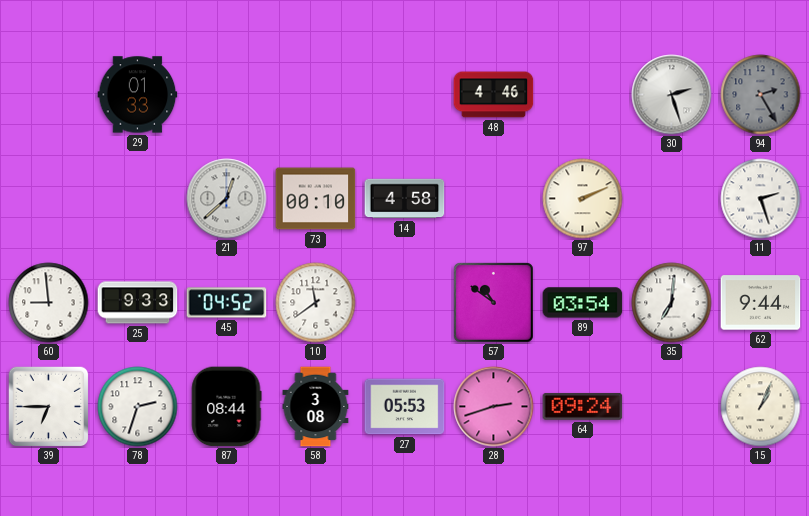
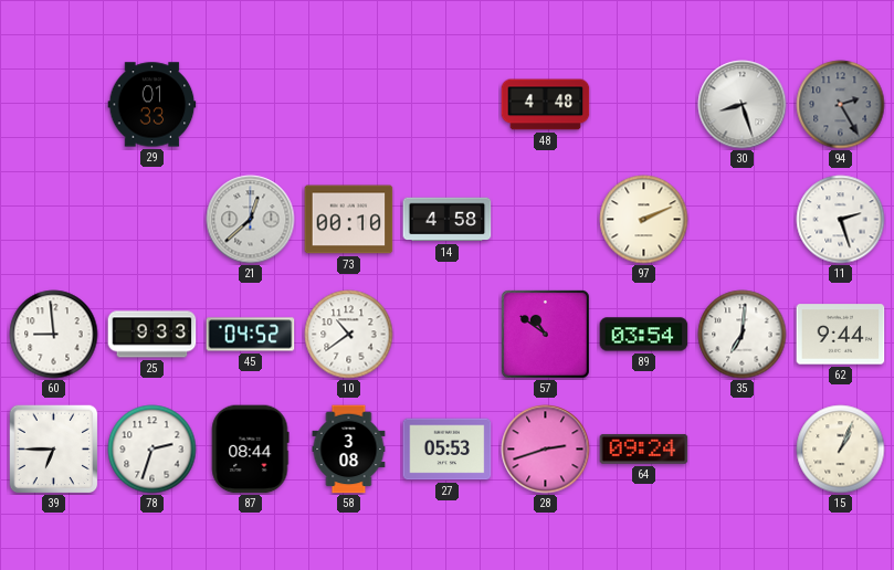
48: 4:46 -> 4:48
30: 2:27 -> 8:27
10: 11:39 -> 10:39
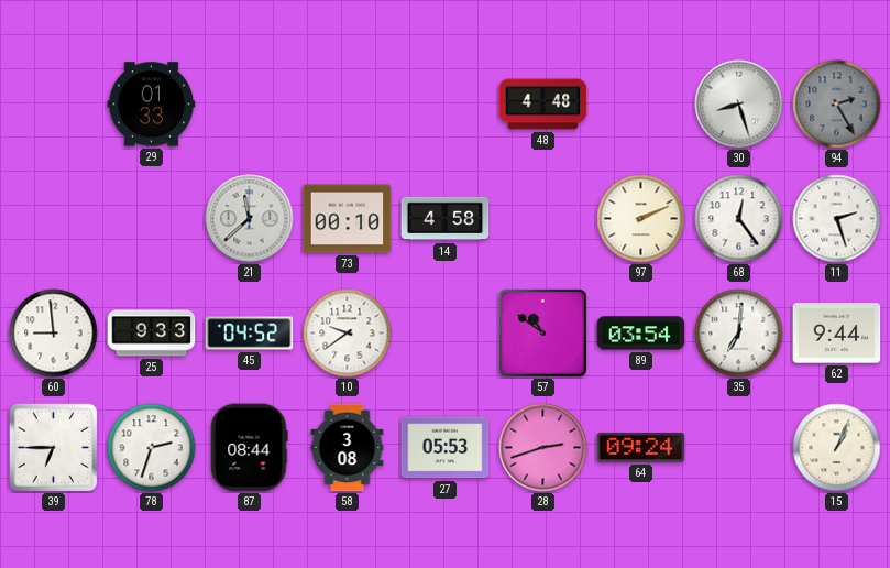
21: 12:38 -> 11:38
68: none -> 12:24
10: 10:39 -> 9:39
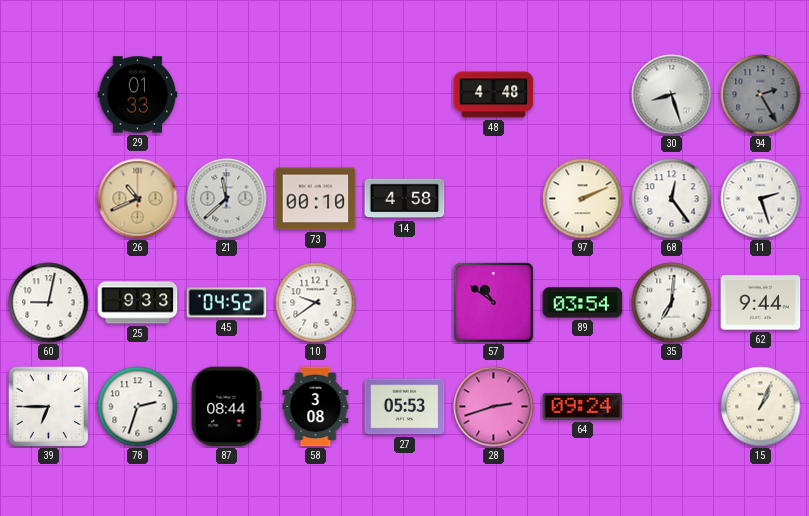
26: none -> 10:41
60: 8:59 -> 9:02
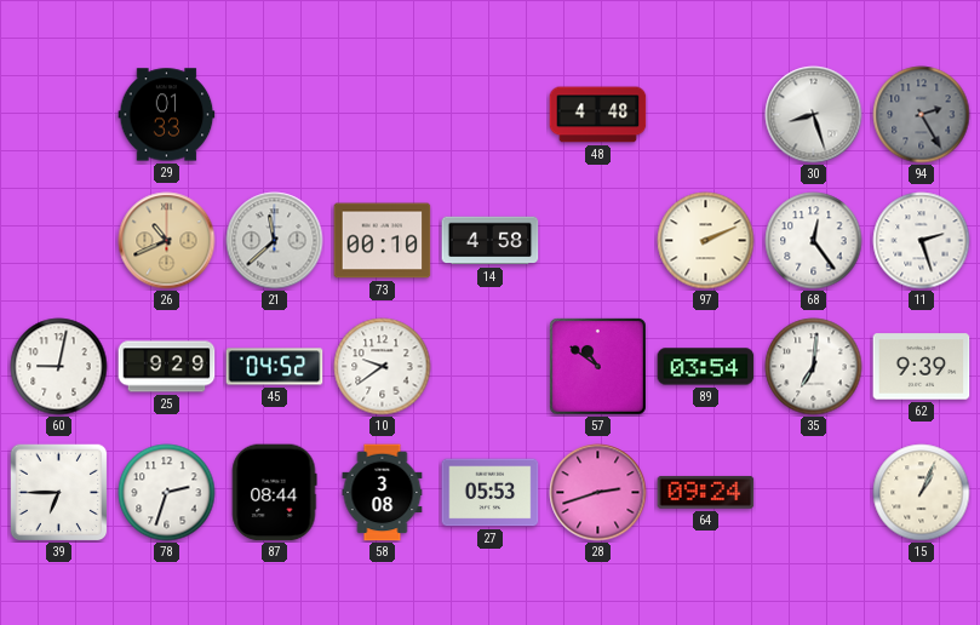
25: 9:33 -> 9:29
62: 9:44 -> 9:39
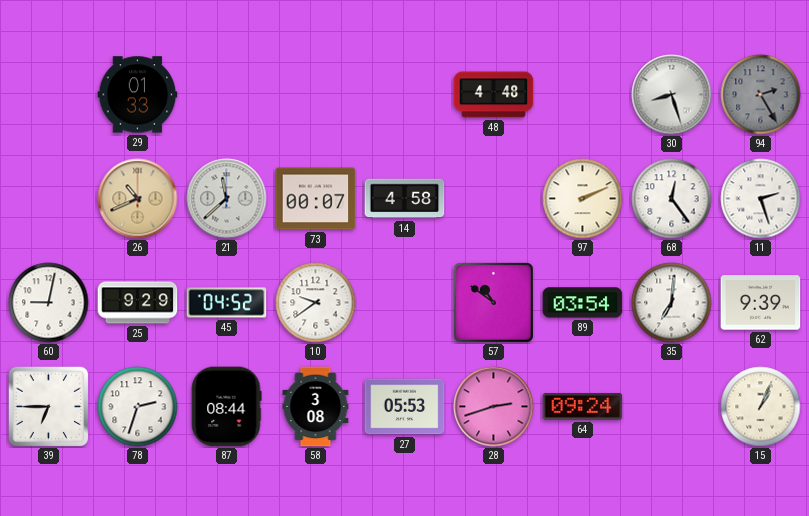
73: 00:10 -> 00:07
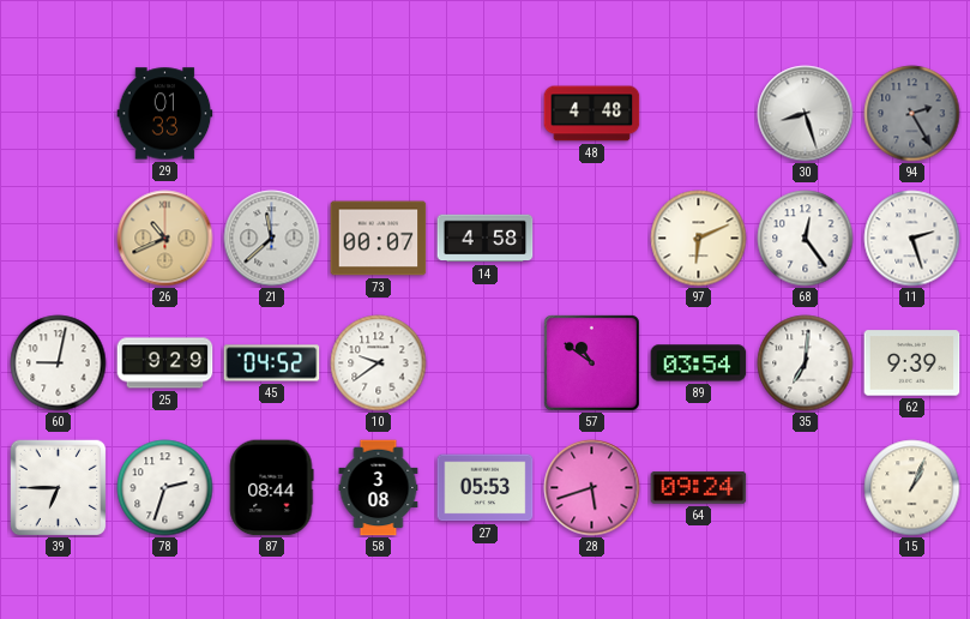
97: 2:11 -> 6:11
28: 2:42 -> 5:42
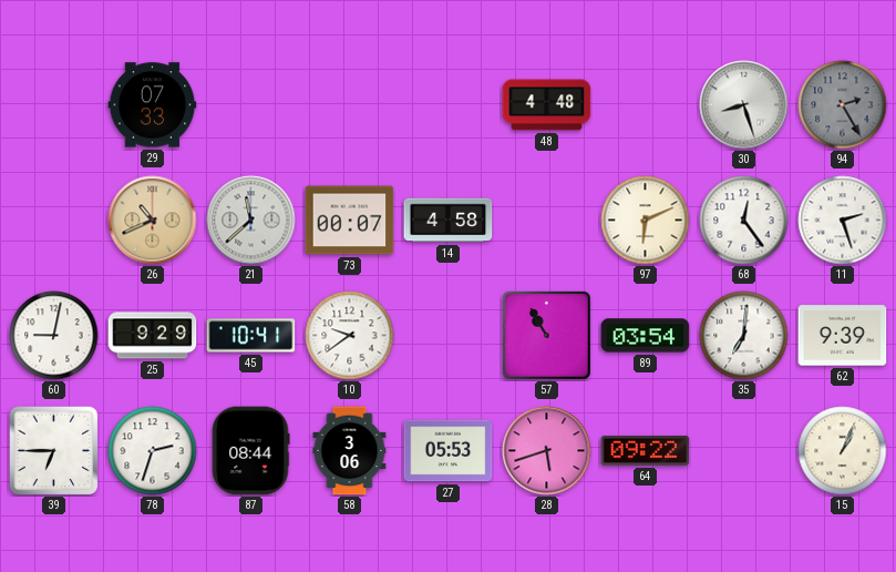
29: 01:33 -> 07:33
45: 04:52 -> 10:41
57: 10:51 -> 10:55
58: 3:08 -> 3:06
64: 09:24 -> 09:22
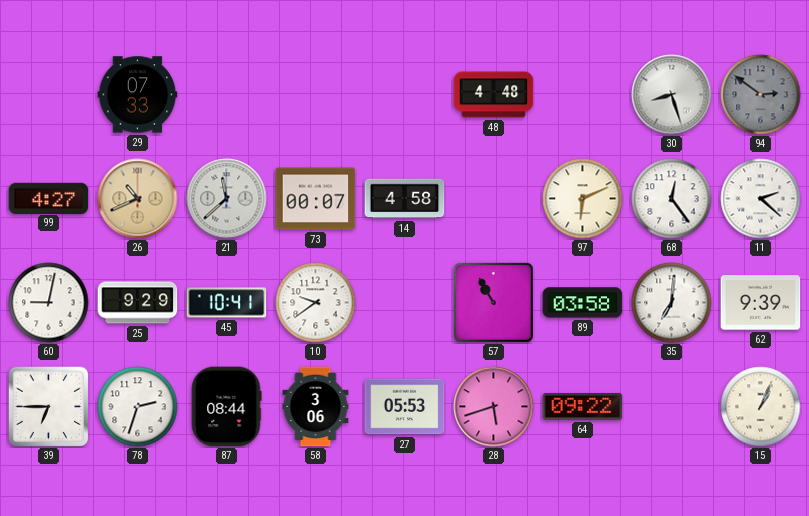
94: 2:25 -> 2:51
99: none -> 4:27
11: 2:27 -> 2:22
89: 03:54 -> 03:58
